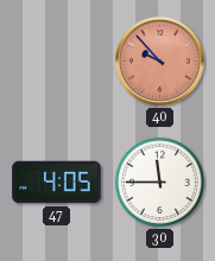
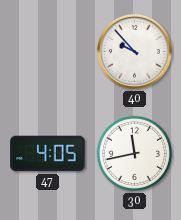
40 dial: salmon -> white
30: 11:45 -> 11:43
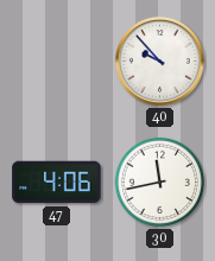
47: 4:05 -> 4:06
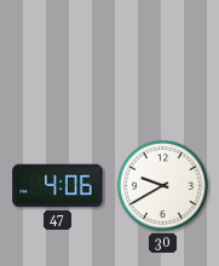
40: 9:53 -> none
30: 11:43 -> 9:40
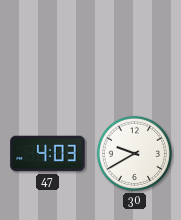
47: 4:06 -> 4:03
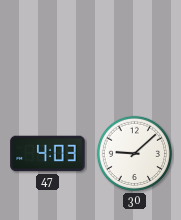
30: 9:40 -> 9:08
